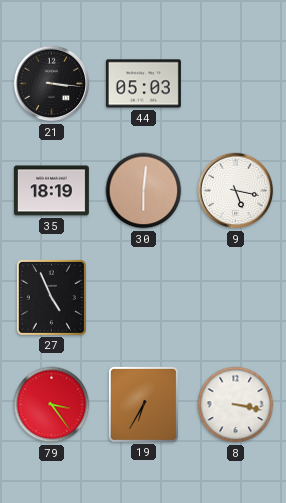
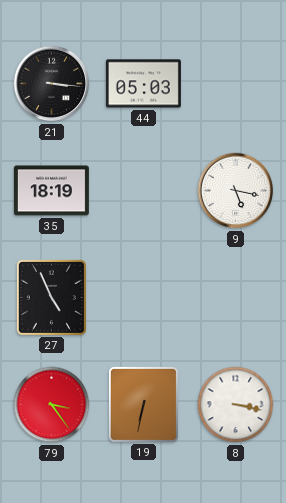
30: 6:01 -> none
19: 6:35 -> 6:32
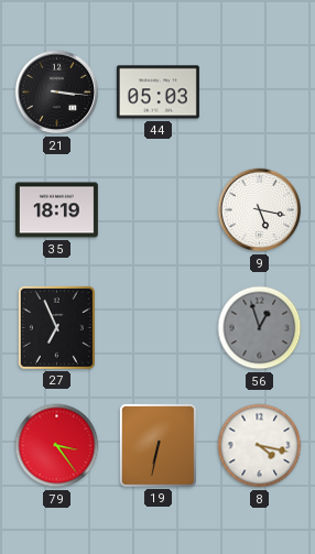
27: 4:56 -> 6:56
56: none -> 12:57
8: 3:17 -> 4:17
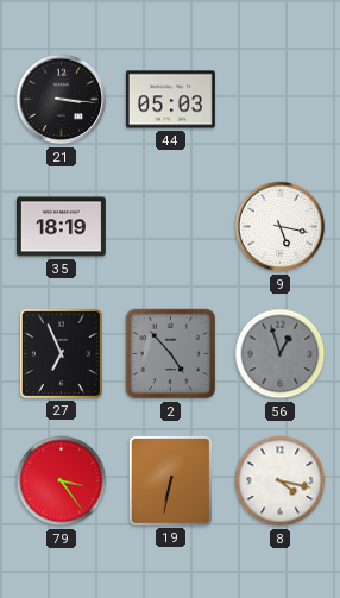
2: none -> 4:53
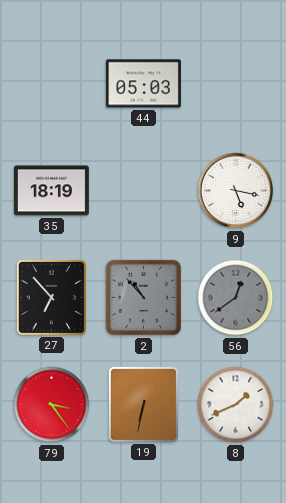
21: 3:16 -> none
27: 6:56 -> 6:53
2: 4:53 -> 10:53
56: 12:57 -> 12:39
8: 4:17 -> 1:41
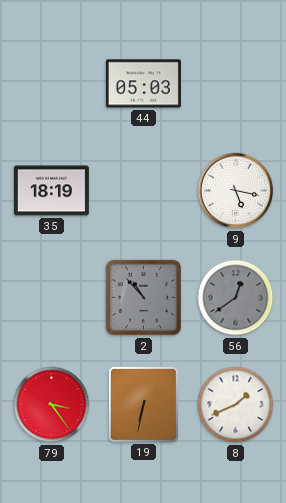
27: 6:53 -> none
